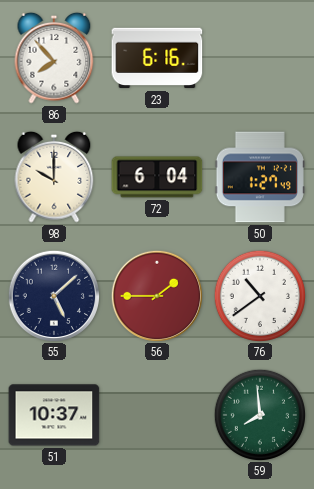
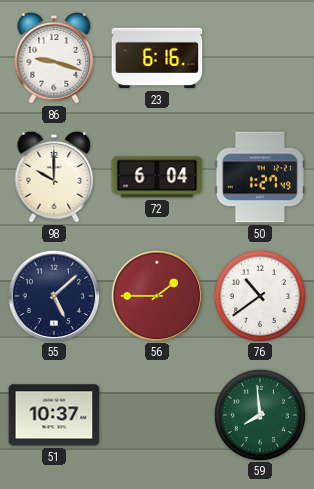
86: 7:53 -> 9:18
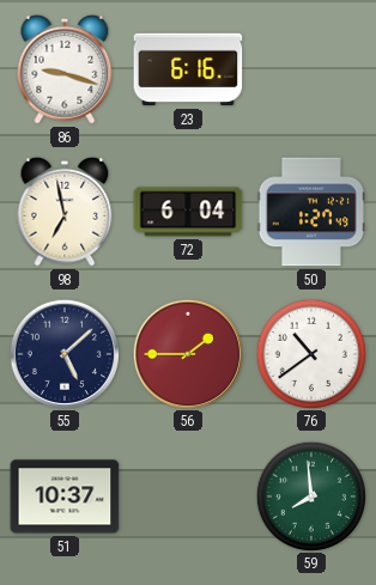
98: 10:00 -> 6:58
